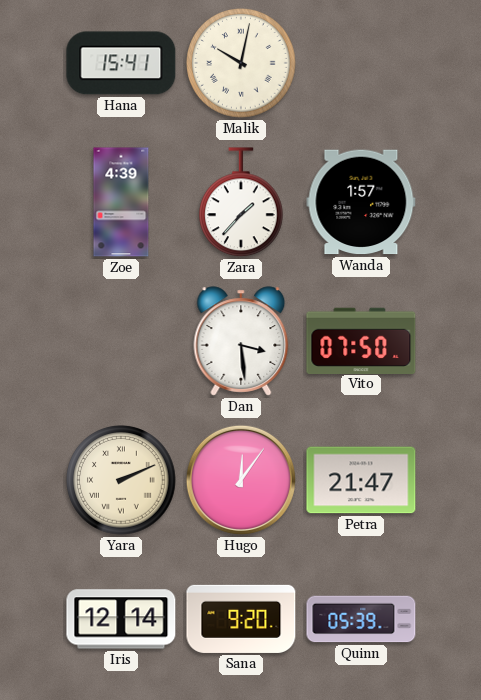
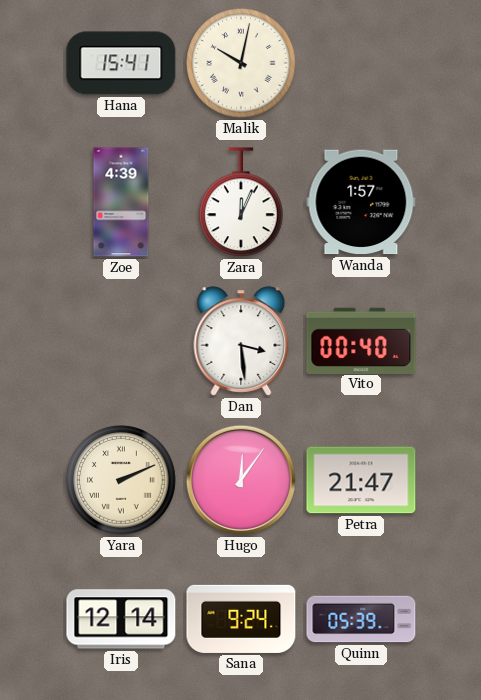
Zara: 1:37 -> 12:04
Vito: 07:50 -> 00:40
Sana: 9:20 -> 9:24
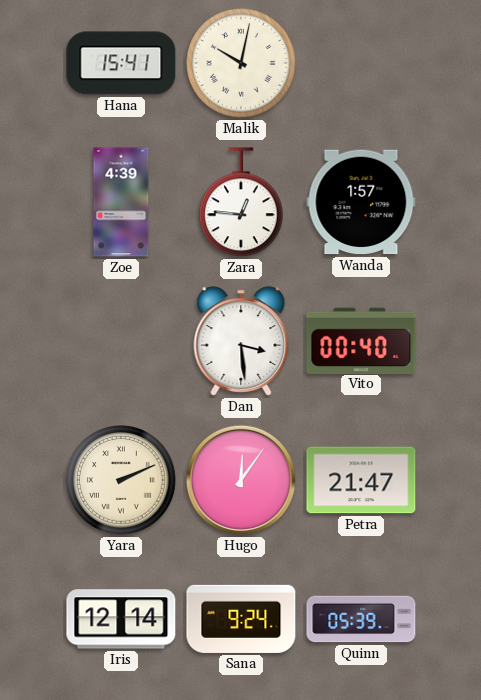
Zara: 12:04 -> 12:46
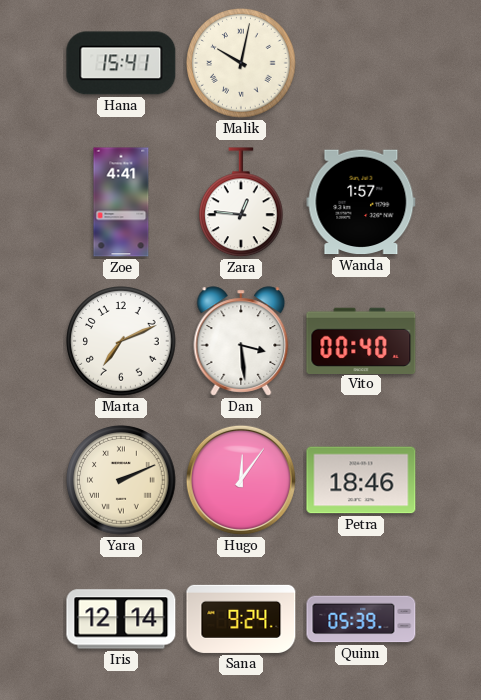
Zoe: 4:39 -> 4:41
Marta: none -> 7:11
Petra: 21:47 -> 18:46
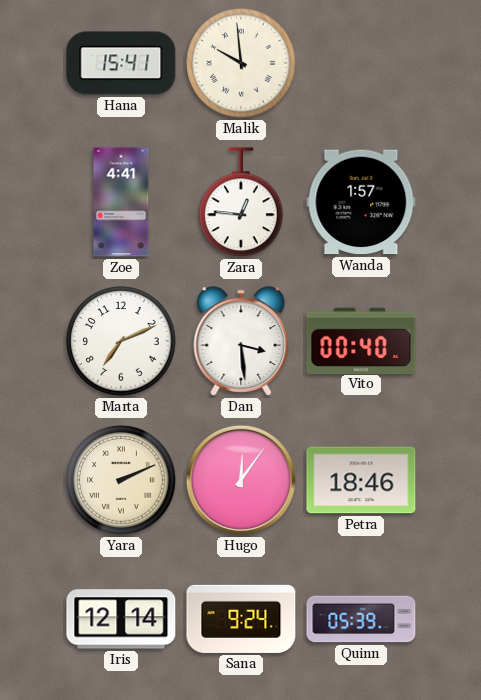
Malik: 10:02 -> 9:59
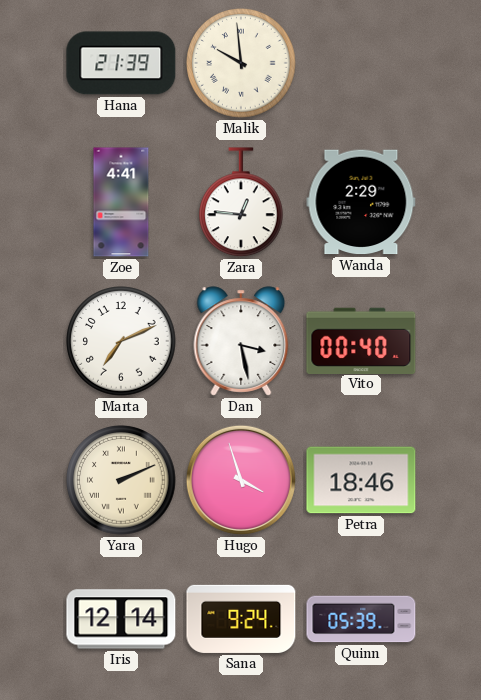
Hana: 15:41 -> 21:39
Wanda: 1:57 -> 2:29
Dan: 3:29 -> 3:28
Hugo: 12:06 -> 3:57
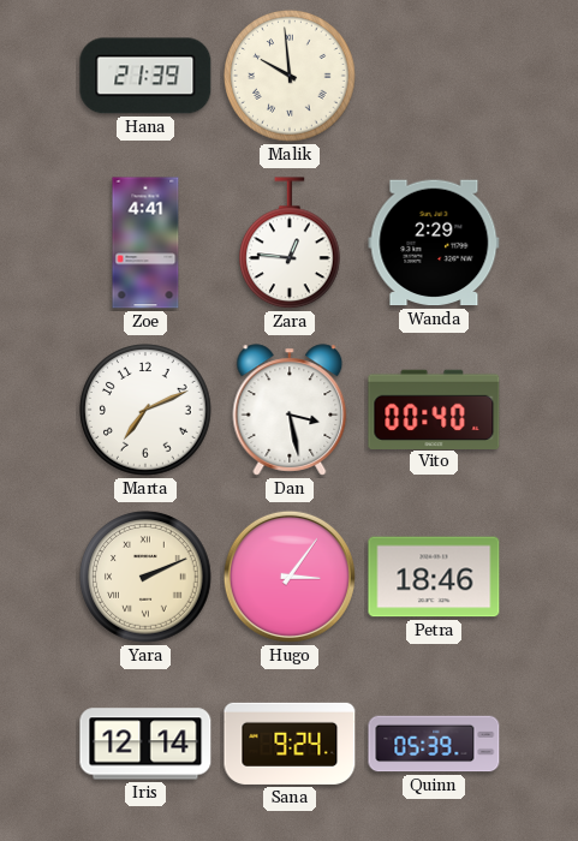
Hugo: 3:57 -> 3:06
